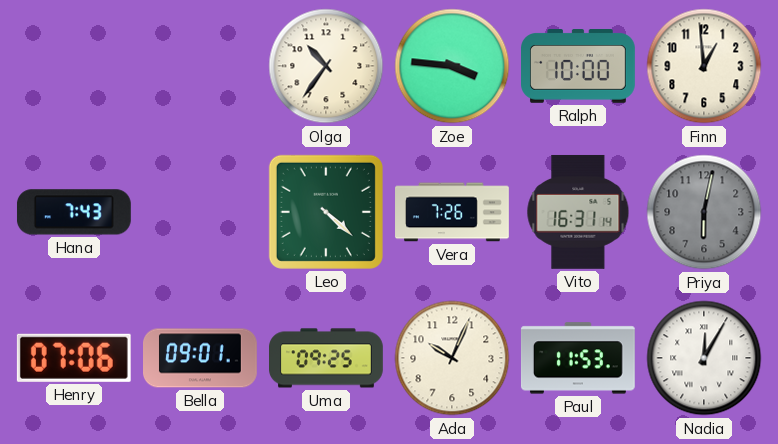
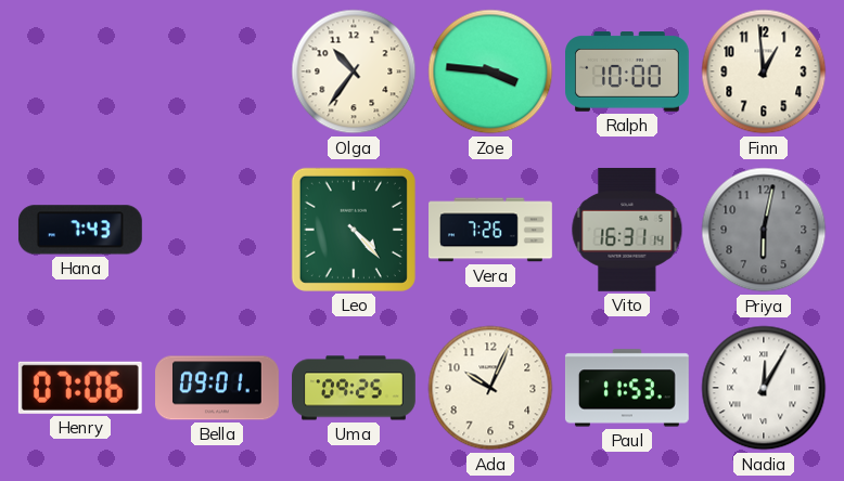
Leo: 4:22 -> 4:23
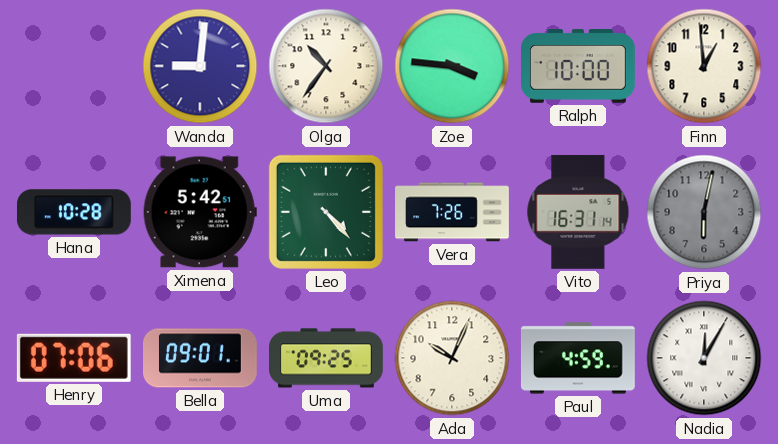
Wanda: none -> 9:01
Hana: 7:43 -> 10:28
Ximena: none -> 5:42
Paul: 11:53 -> 4:59
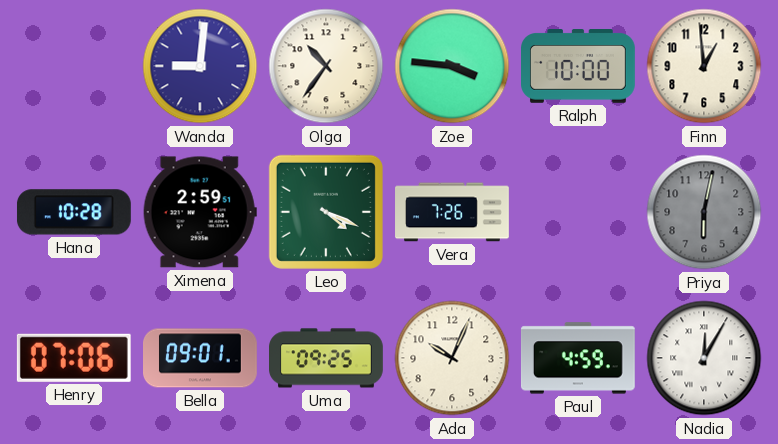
Ximena: 5:42 -> 2:59
Leo: 4:23 -> 4:19
Vito: 16:31 -> none
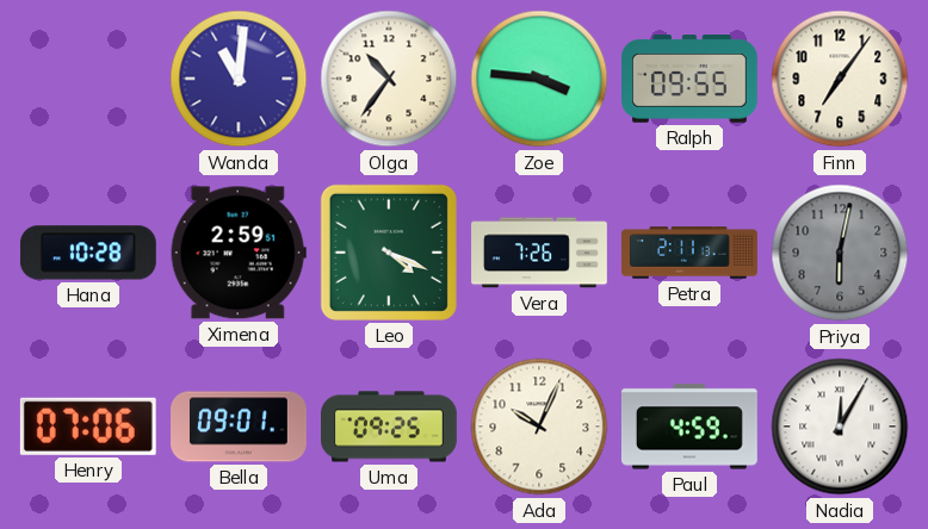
Wanda: 9:01 -> 11:01
Ralph: 10:00 -> 09:55
Finn: 12:59 -> 7:06
Petra: none -> 2:11
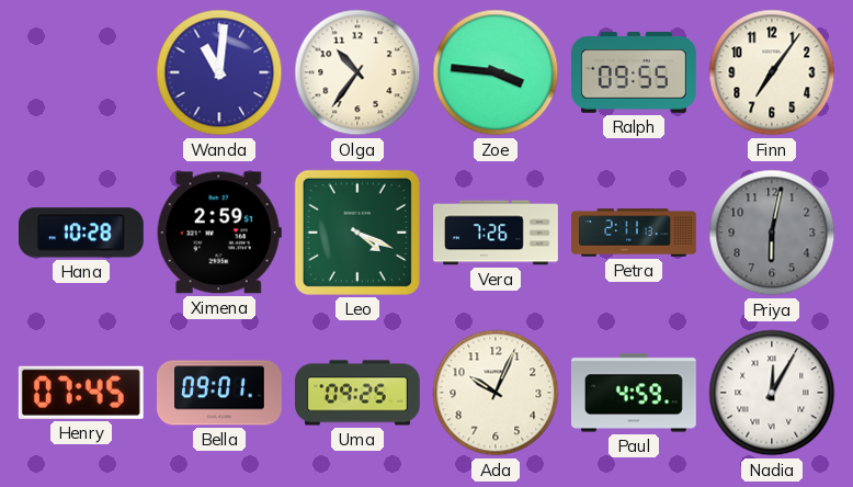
Henry: 07:06 -> 07:45
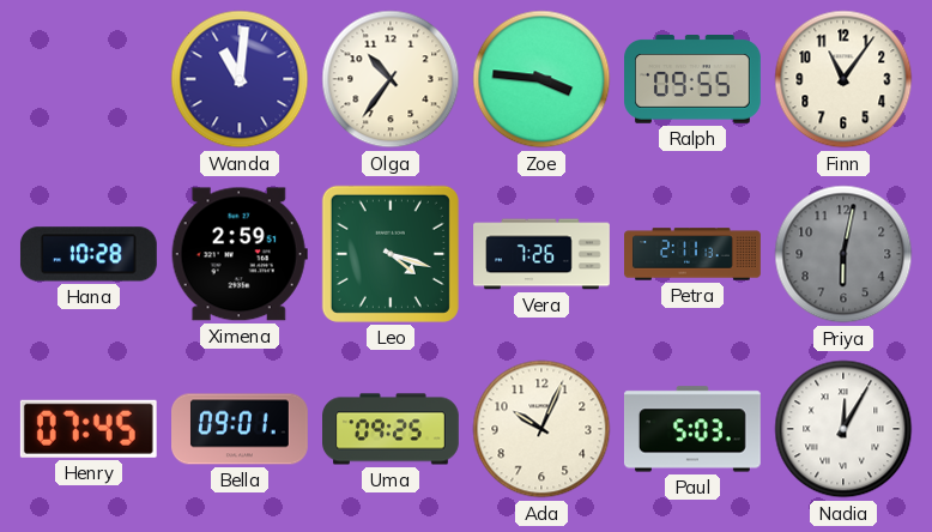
Finn: 7:06 -> 11:06
Leo: 4:19 -> 4:18
Paul: 4:59 -> 5:03
